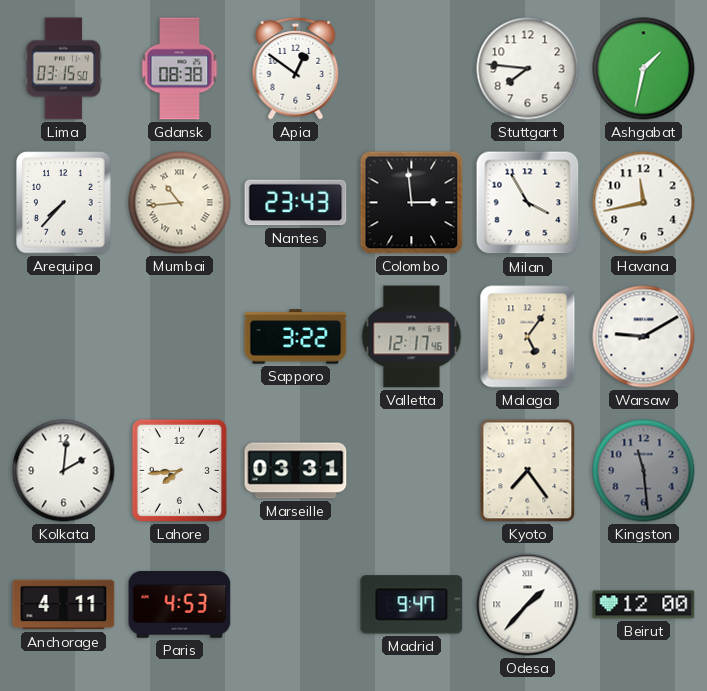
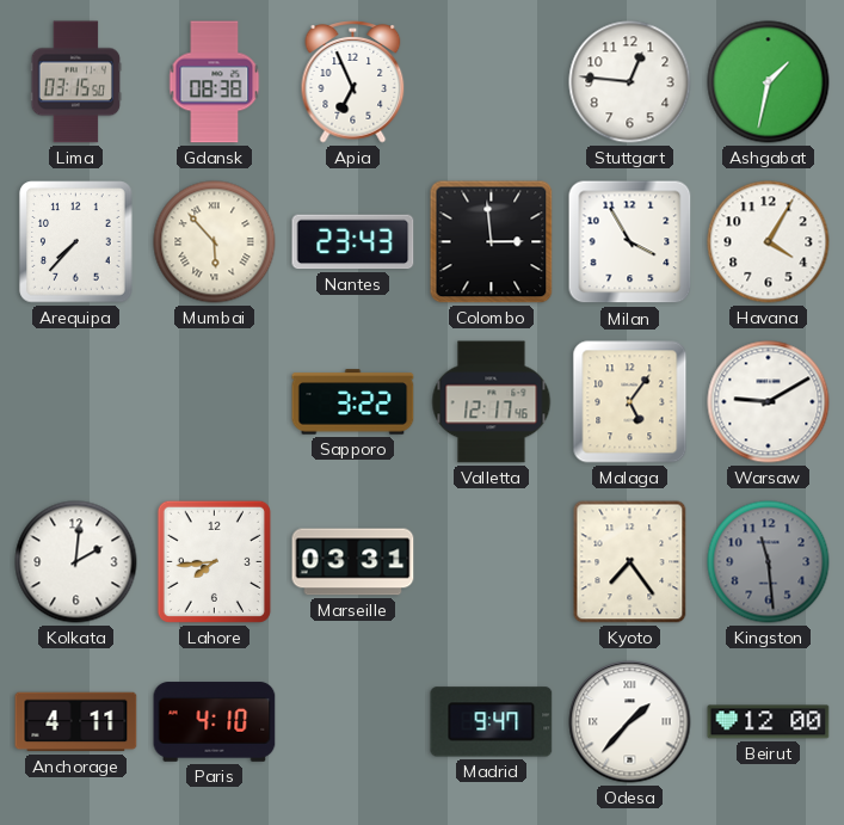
Apia: 12:51 -> 6:56
Stuttgart: 7:46 -> 12:46
Mumbai: 10:44 -> 5:53
Havana: 11:43 -> 4:05
Paris: 4:53 -> 4:10
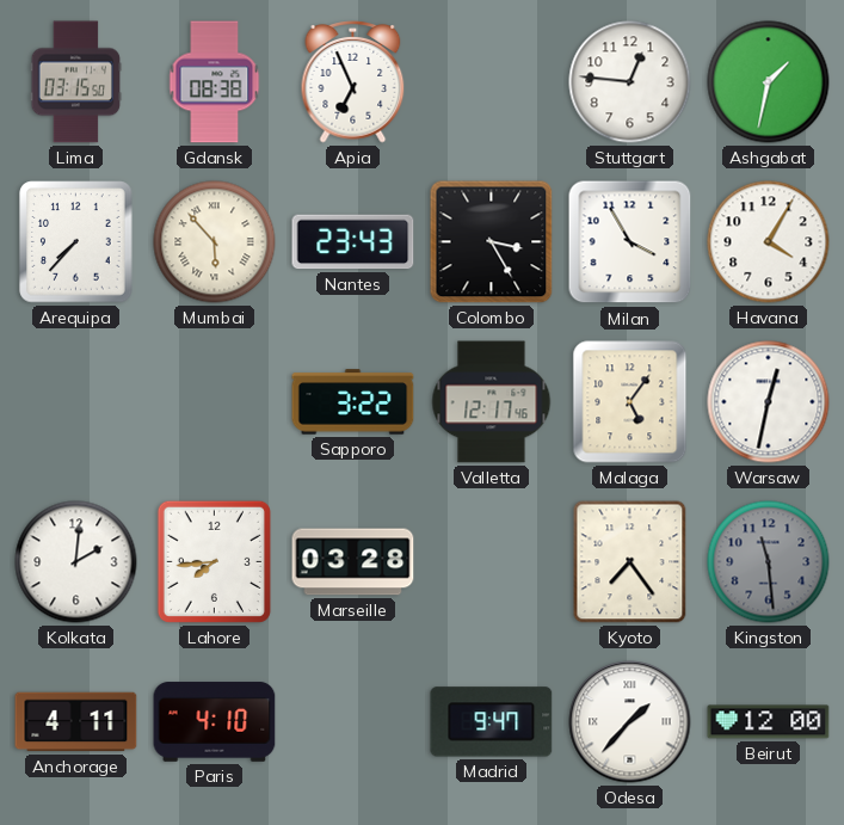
Colombo: 2:59 -> 3:25
Warsaw: 9:10 -> 12:32
Marseille: 03:31 -> 03:28
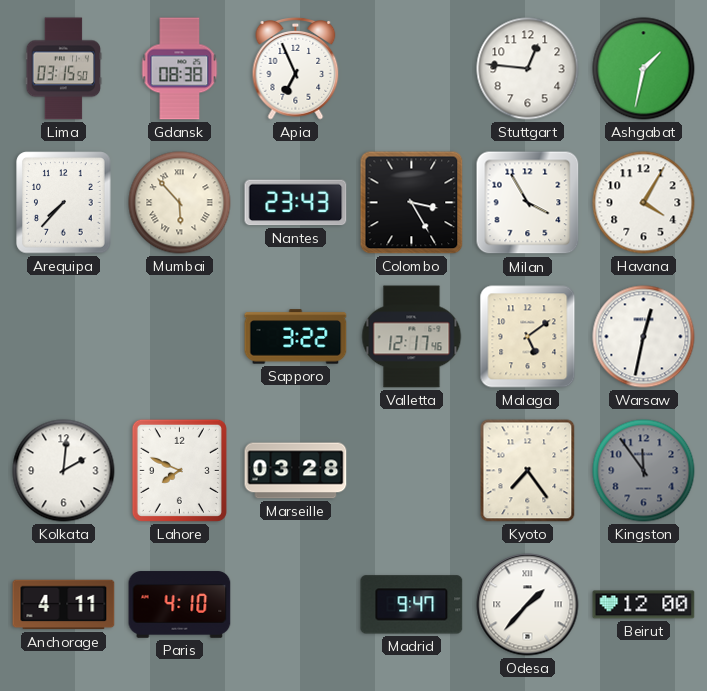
Malaga: 5:06 -> 5:09
Lahore: 7:44 -> 7:49
Kingston: 11:29 -> 11:54
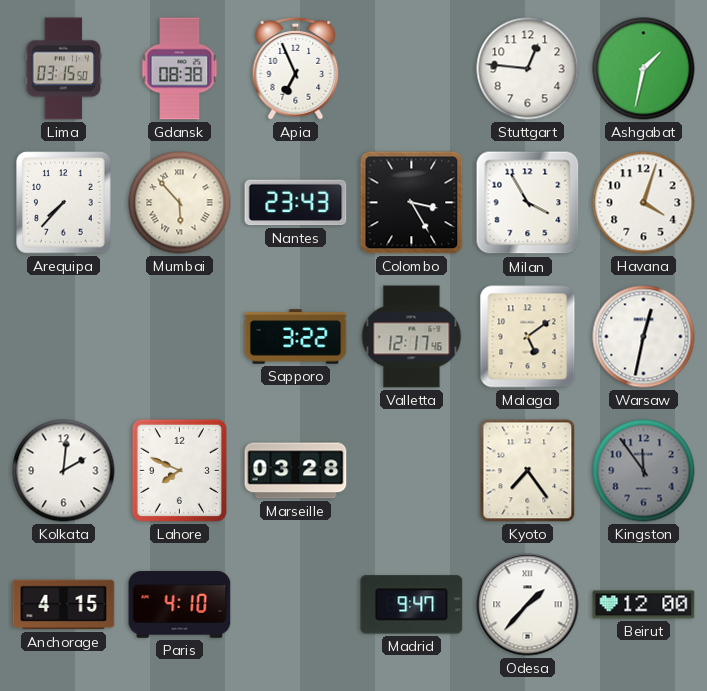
Havana: 4:05 -> 4:03
Anchorage: 4:11 -> 4:15
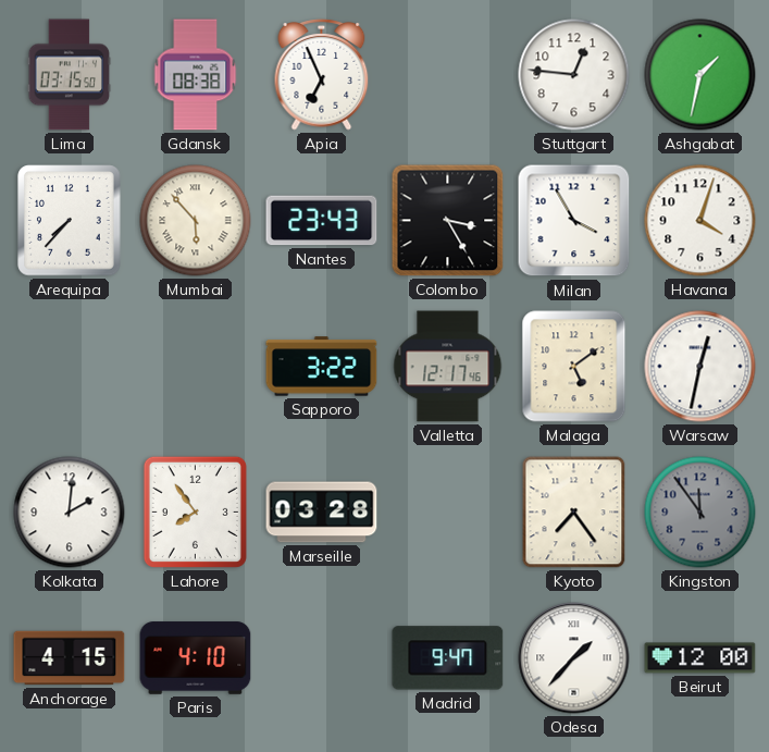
Lahore: 7:49 -> 7:54
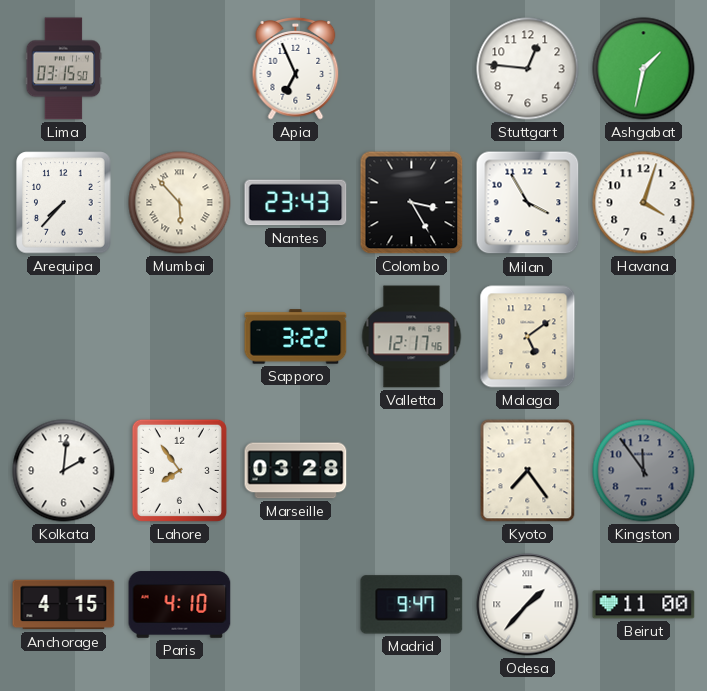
Gdansk: 08:38 -> none
Warsaw: 12:32 -> none
Beirut: 12:00 -> 11:00
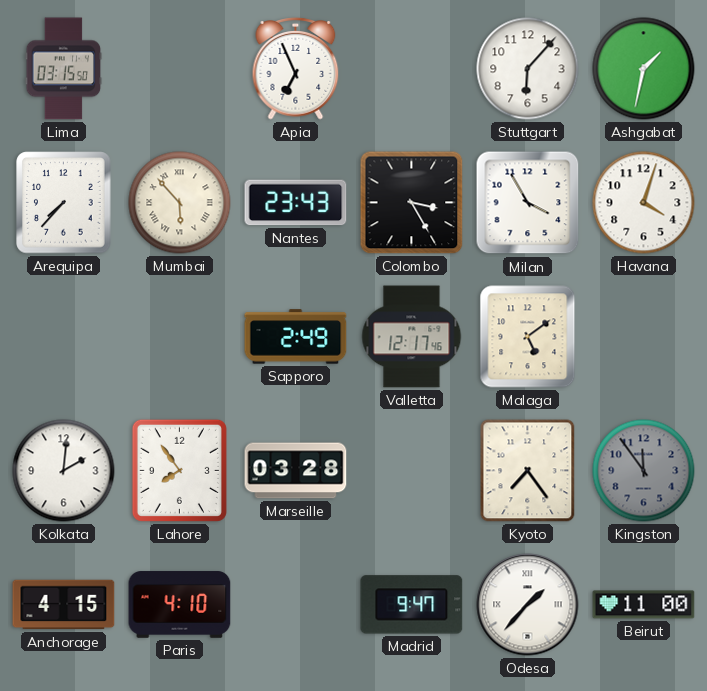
Stuttgart: 12:46 -> 6:07
Sapporo: 3:22 -> 2:49
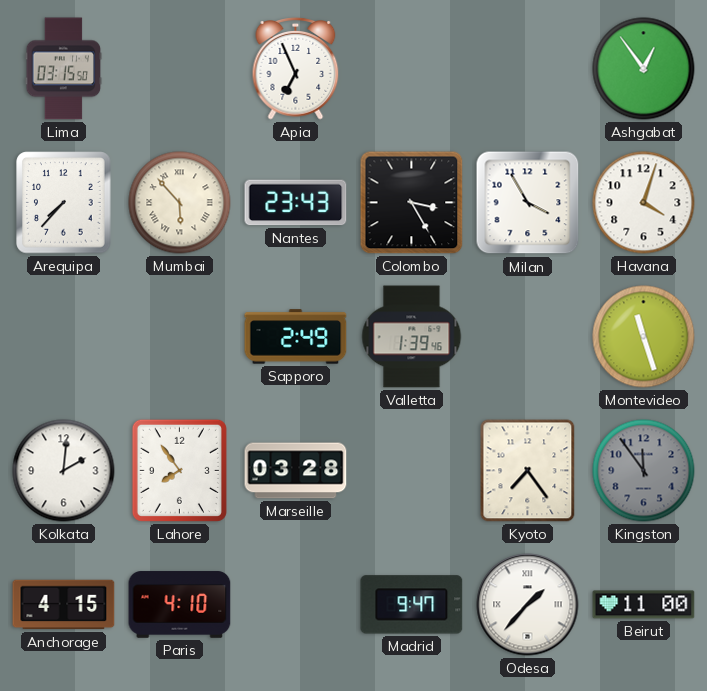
Stuttgart: 6:07 -> none
Ashgabat: 1:32 -> 12:54
Valletta: 12:17 -> 1:39
Malaga: 5:09 -> none
Montevideo: none -> 11:27
